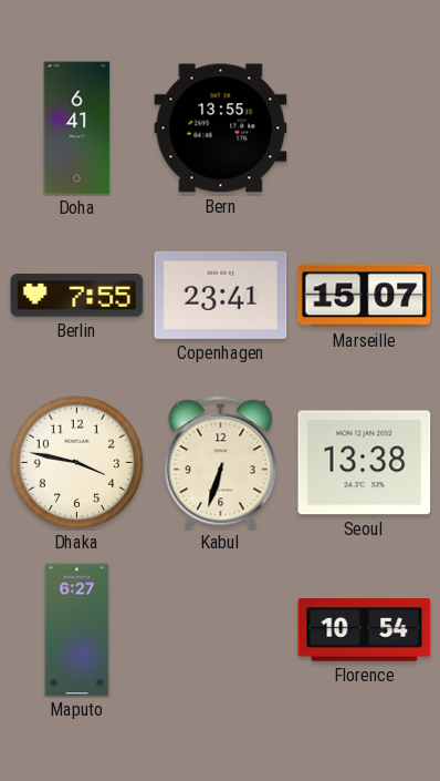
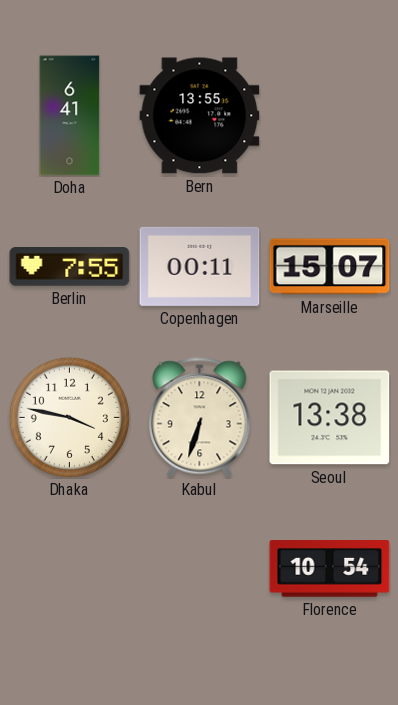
Copenhagen: 23:41 -> 00:11
Maputo: 6:27 -> none
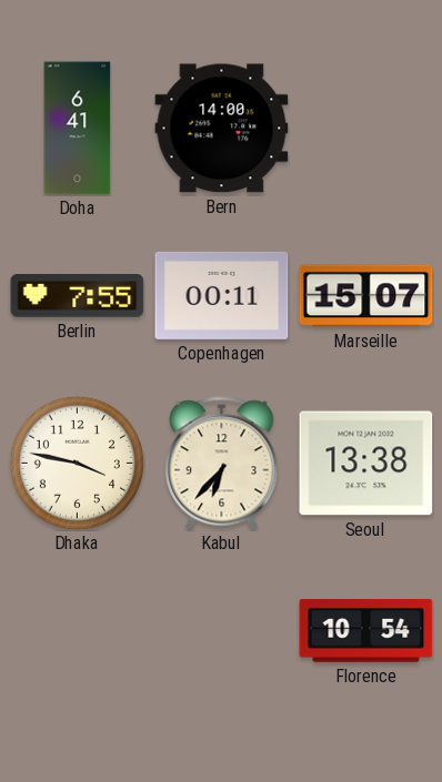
Bern: 13:55 -> 14:00
Kabul: 6:33 -> 6:37
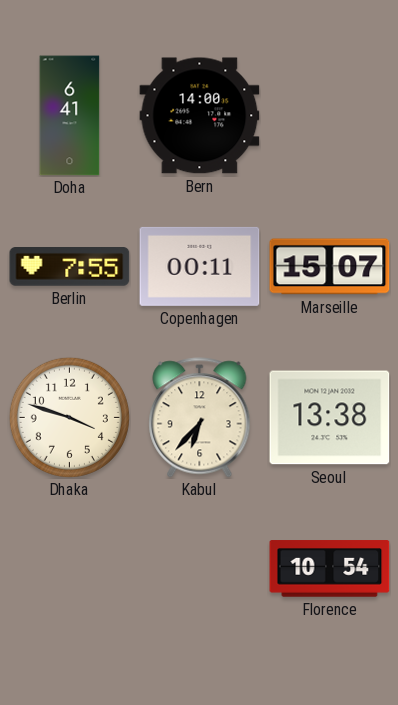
Dhaka: 3:47 -> 3:48
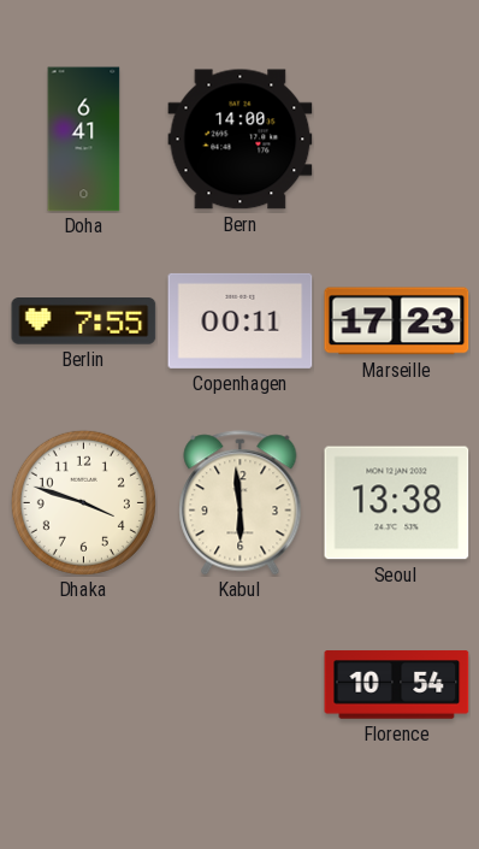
Marseille: 15:07 -> 17:23
Kabul: 6:37 -> 5:59
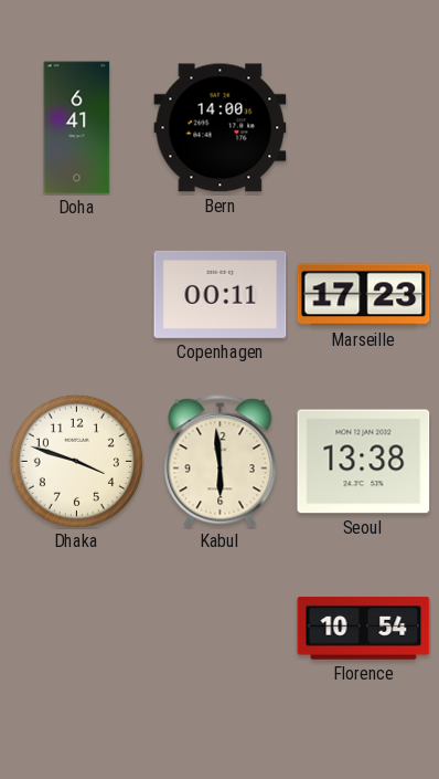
Berlin: 7:55 -> none
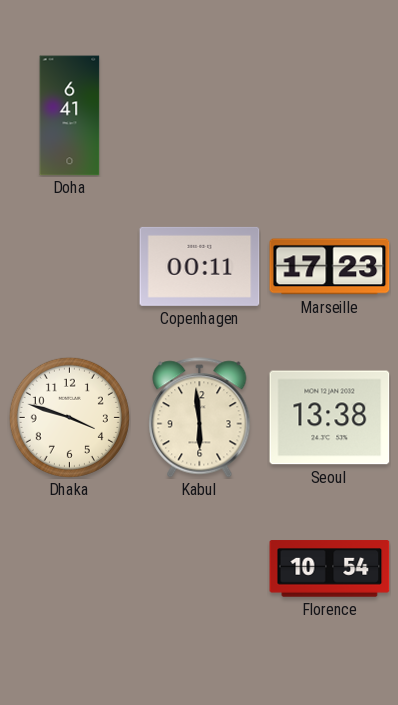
Bern: 14:00 -> none
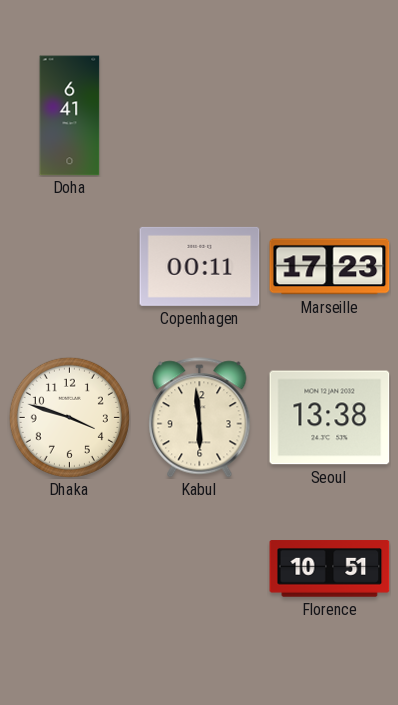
Florence: 10:54 -> 10:51
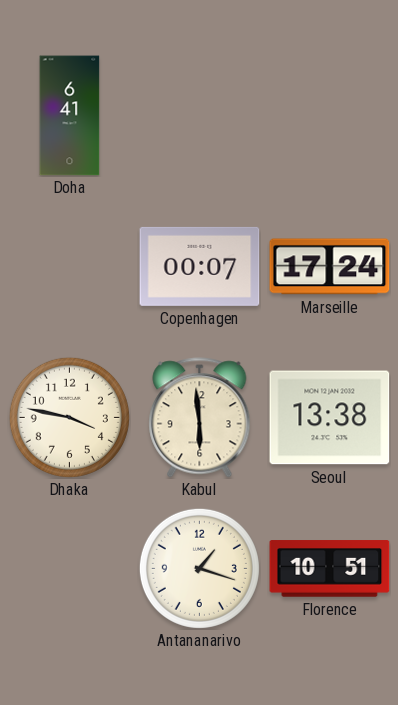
Copenhagen: 00:11 -> 00:07
Marseille: 17:23 -> 17:24
Dhaka: 3:48 -> 3:47
Antananarivo: none -> 1:18
